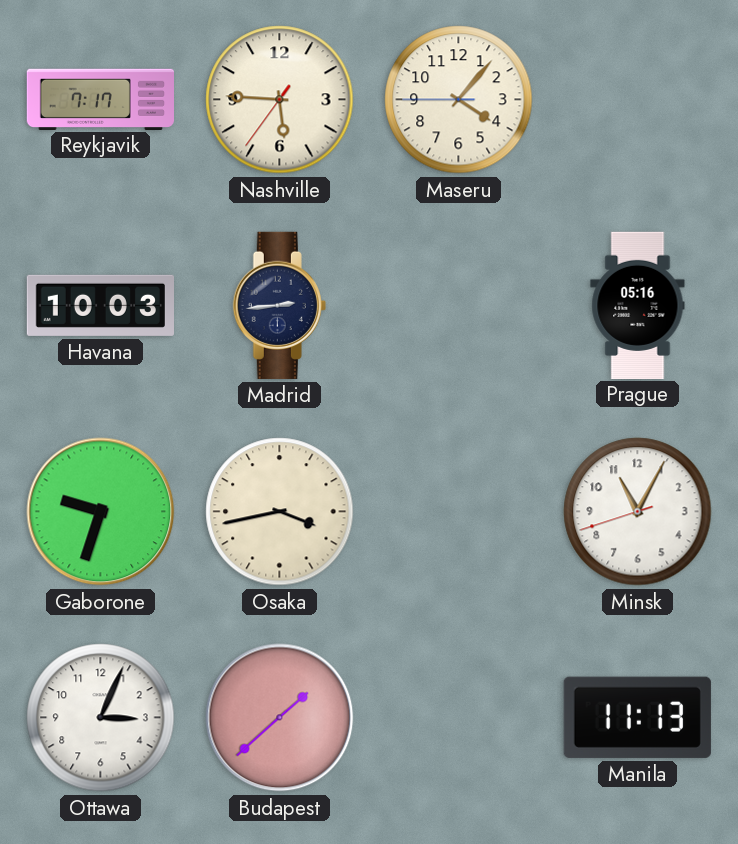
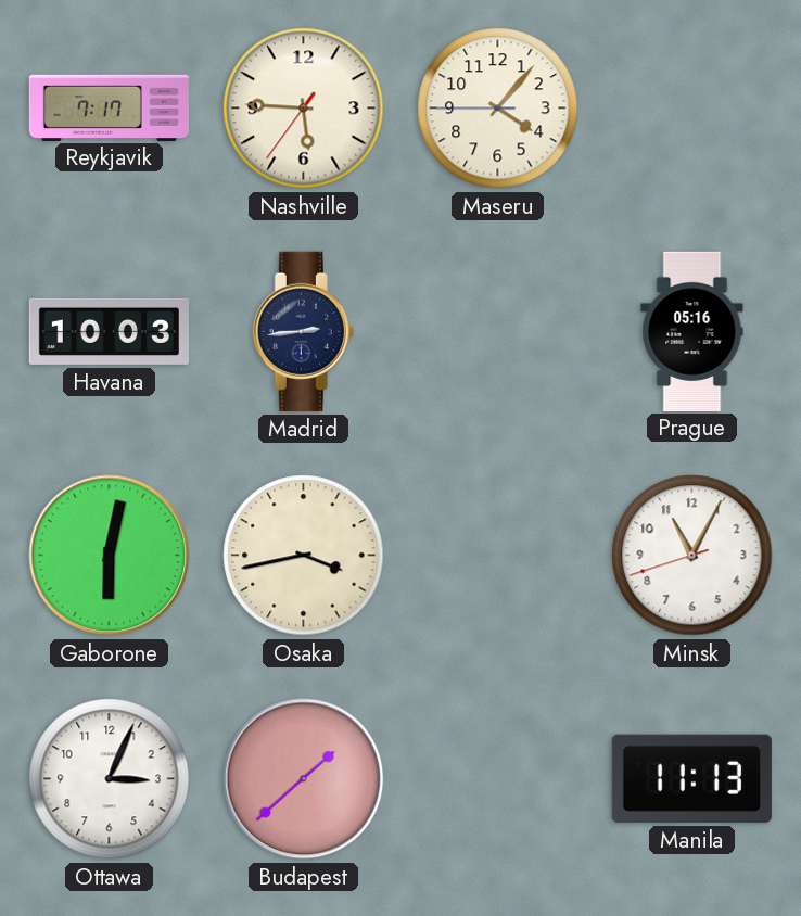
Gaborone: 9:33 -> 6:02
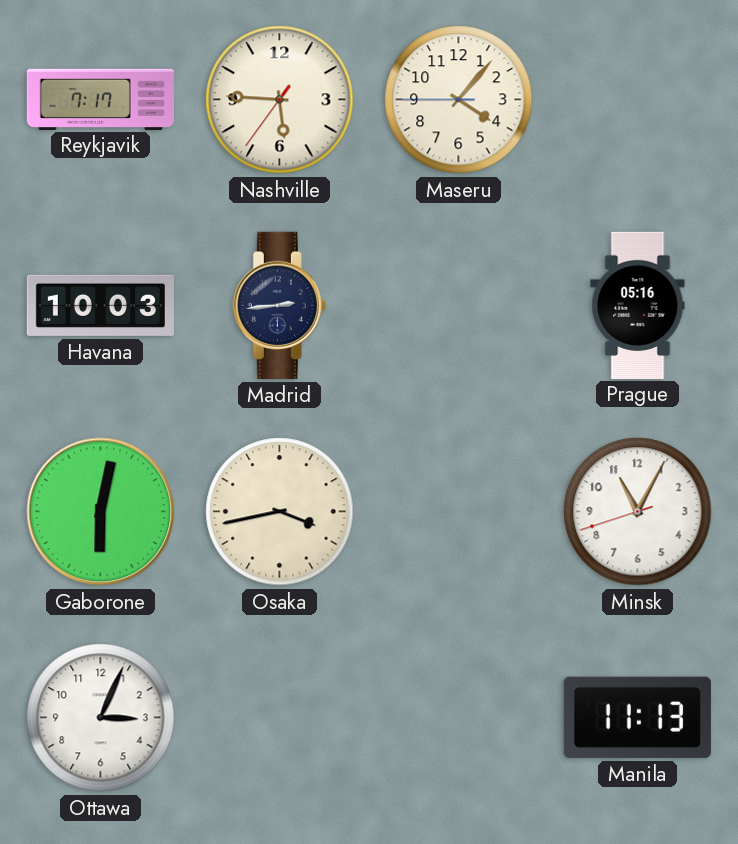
Budapest: 1:38 -> none
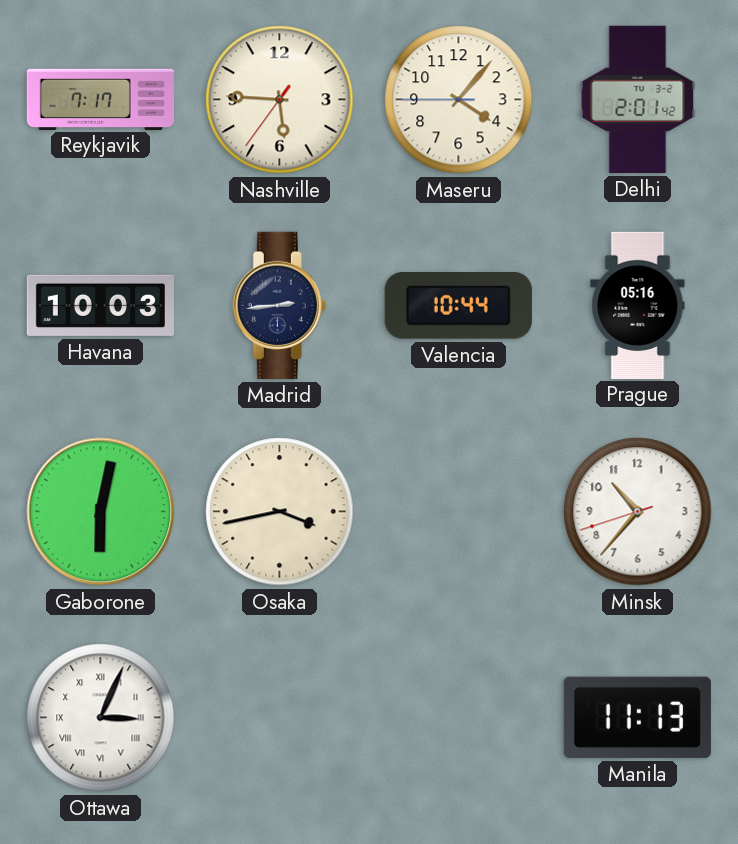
Delhi: none -> 2:01
Valencia: none -> 10:44
Minsk: 11:04 -> 10:36
Ottawa numerals: Arabic -> Roman
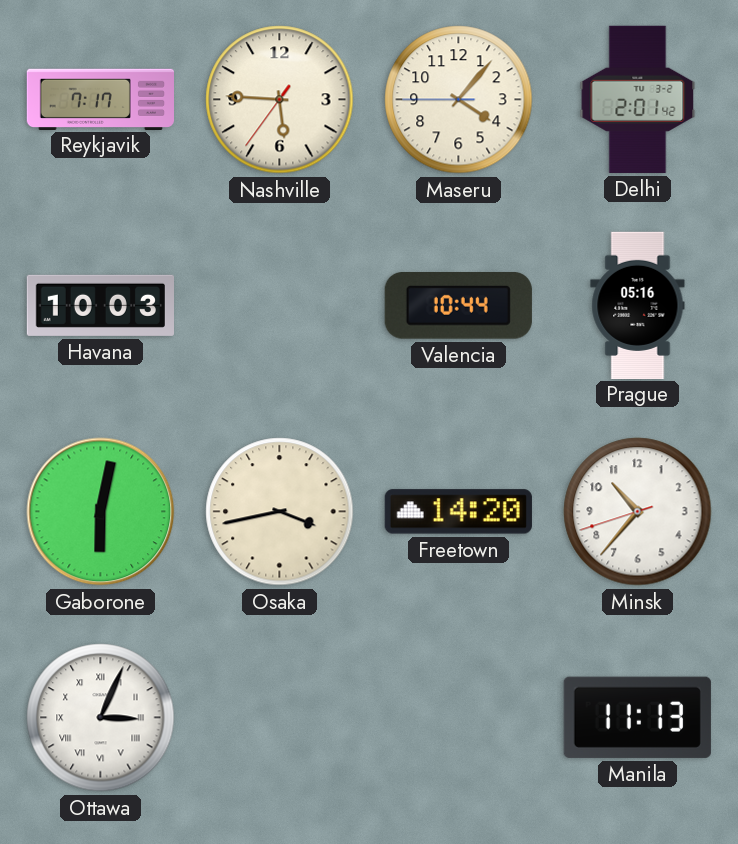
Madrid: 2:44 -> none
Freetown: none -> 14:20
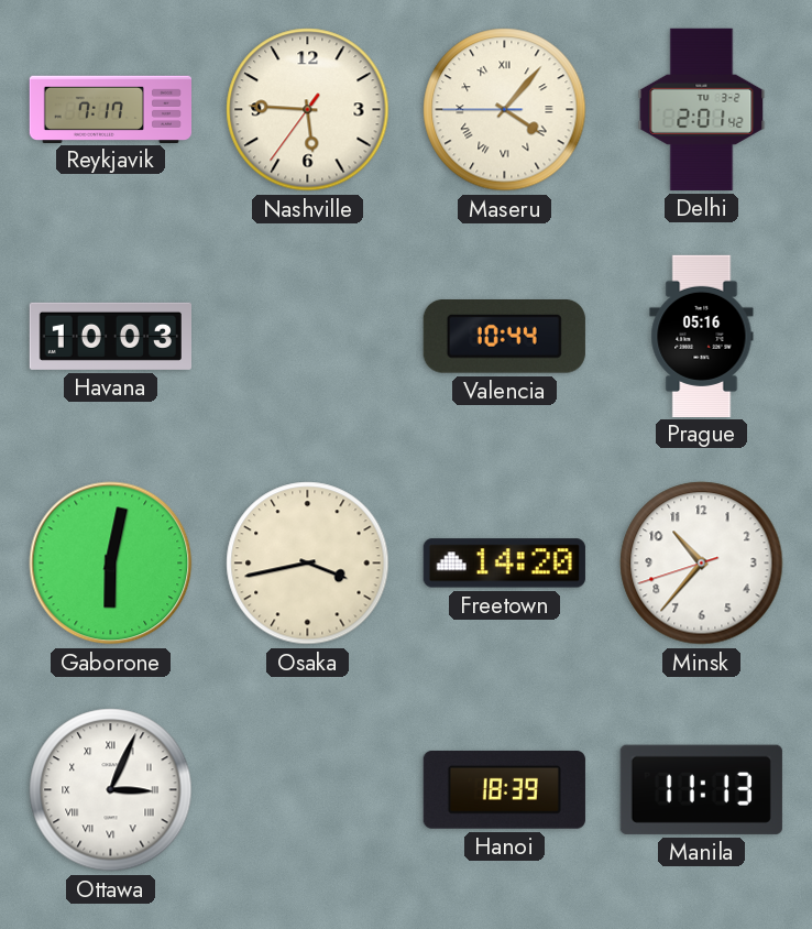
Maseru numerals: Arabic -> Roman
Hanoi: none -> 18:39
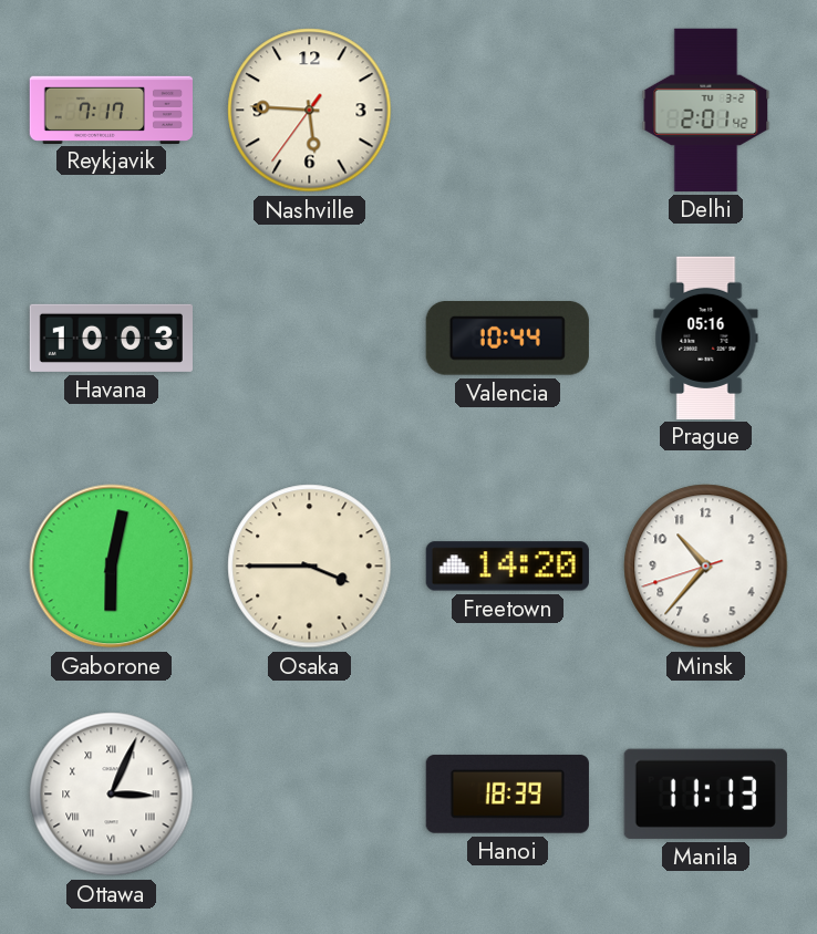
Maseru: 4:06 -> none
Osaka: 3:43 -> 3:45
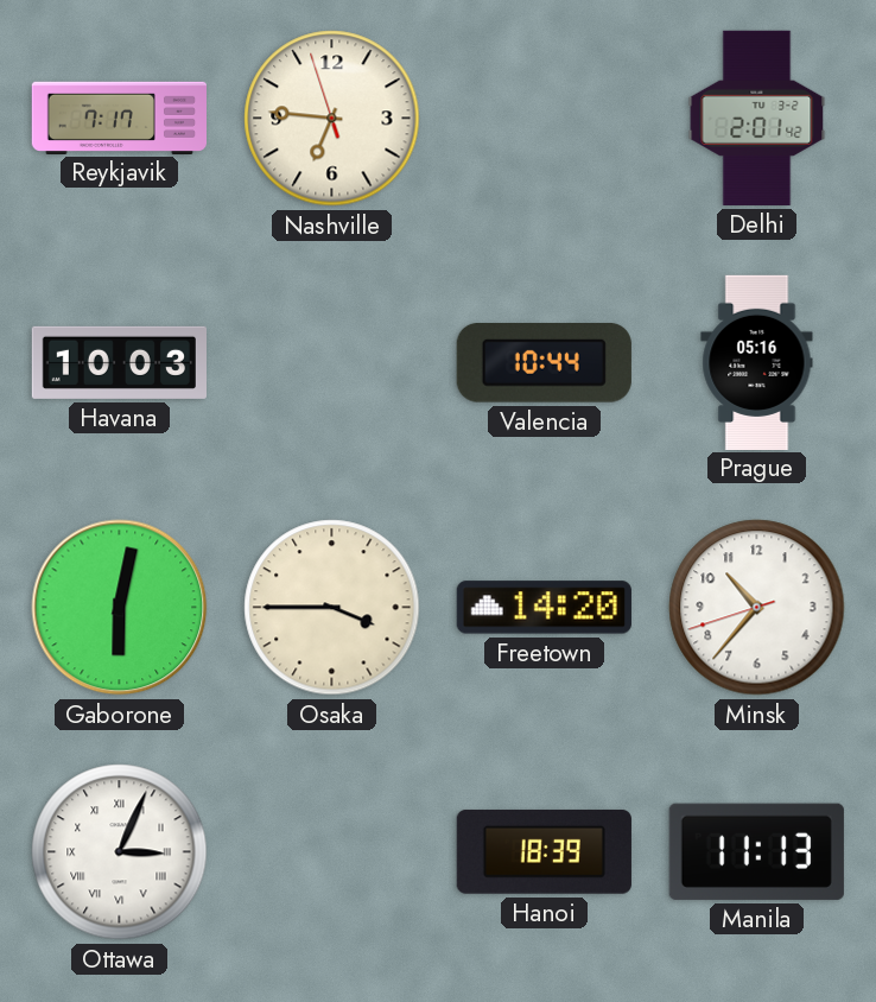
Nashville: 5:45 -> 6:45
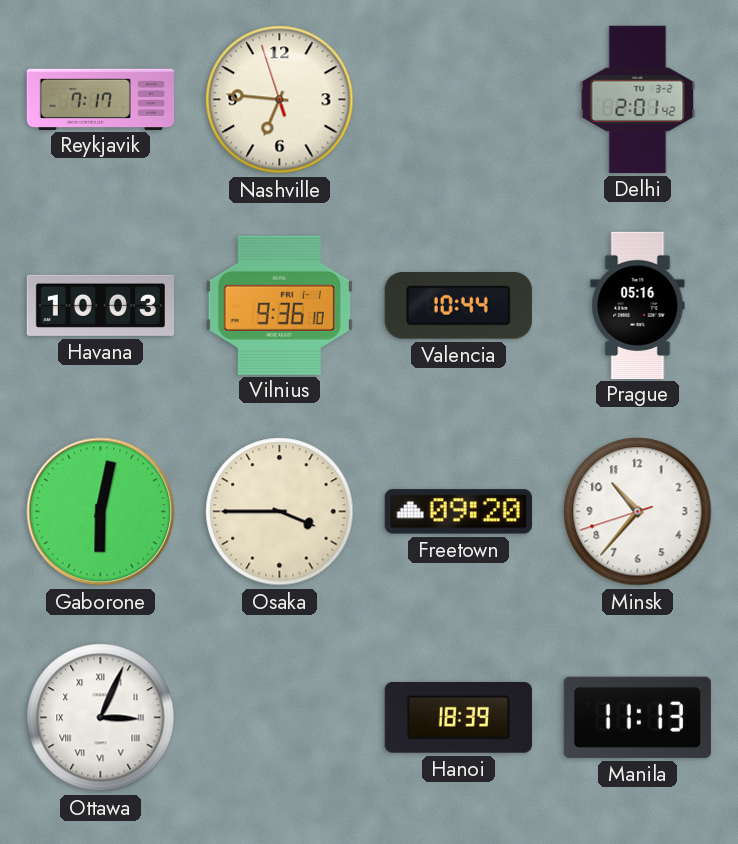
Vilnius: none -> 9:36
Freetown: 14:20 -> 09:20
